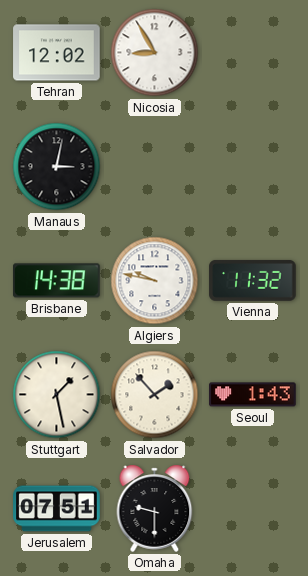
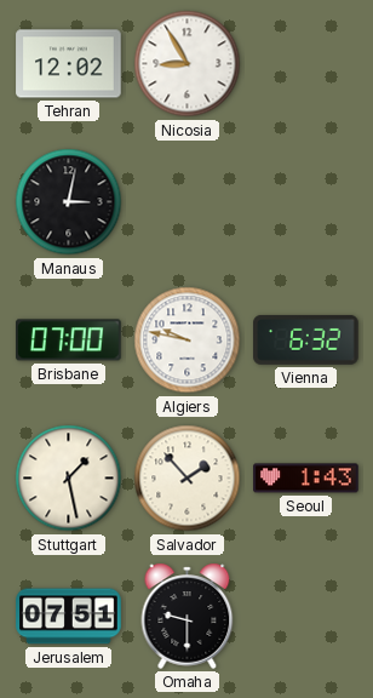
Brisbane: 14:38 -> 07:00
Vienna: 11:32 -> 6:32
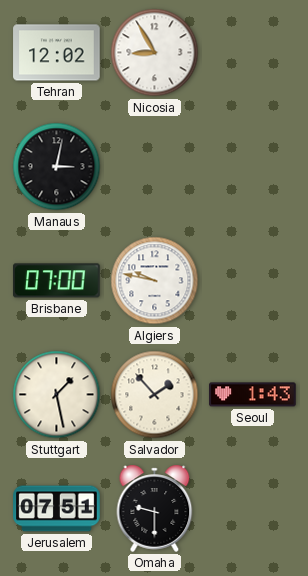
Vienna: 6:32 -> none
